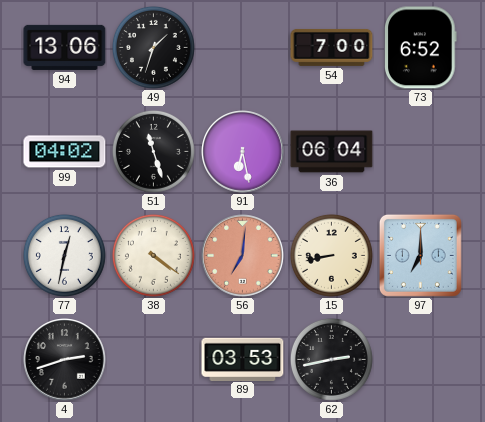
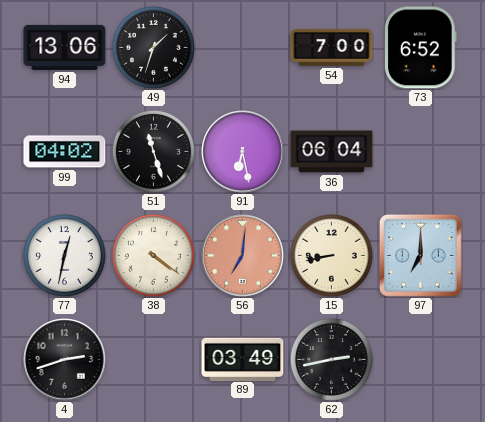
89: 03:53 -> 03:49
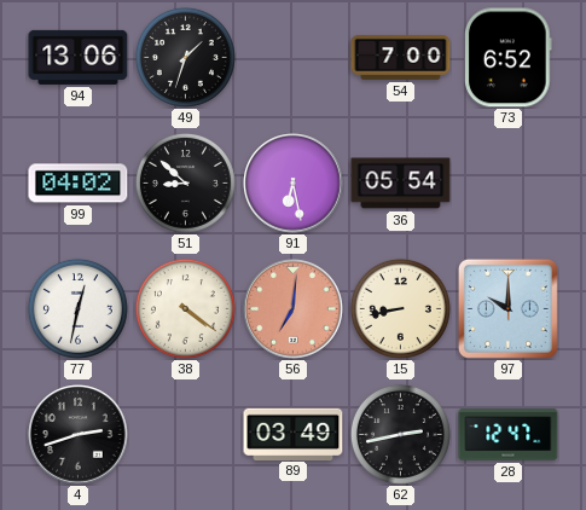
51: 11:27 -> 8:52
36: 06:04 -> 05:54
97: 7:00 -> 10:00
28: none -> 12:47
